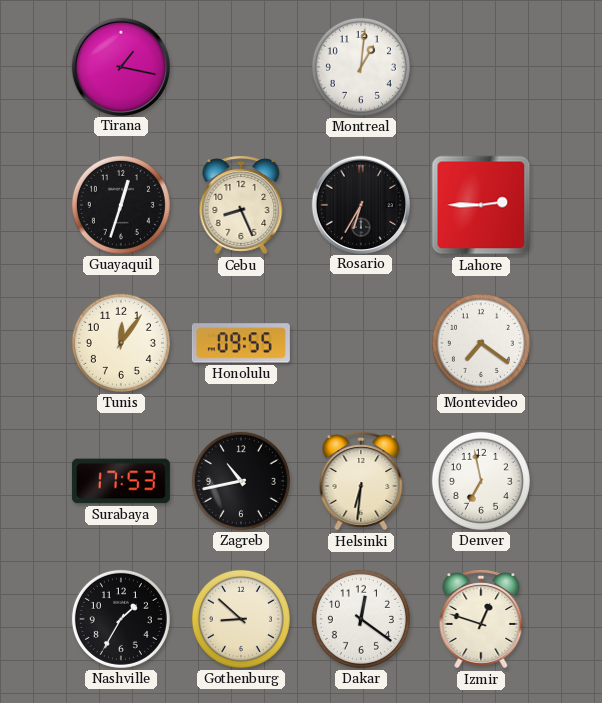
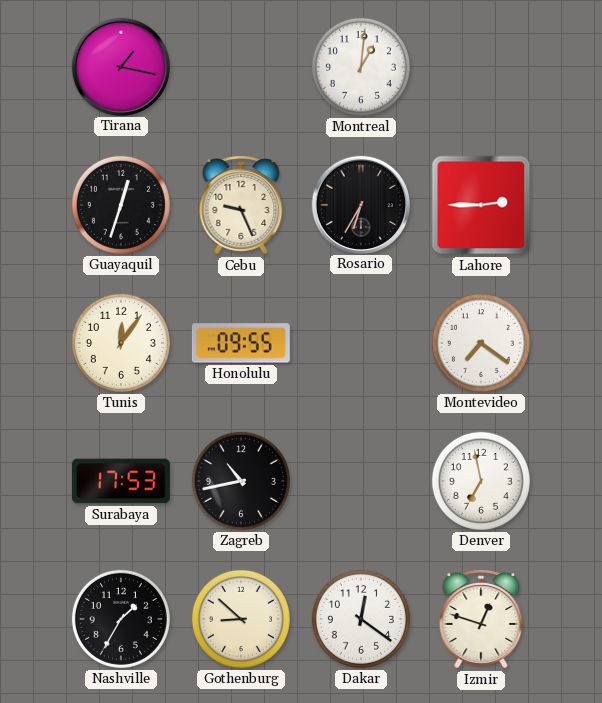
Cebu: 8:26 -> 9:26
Helsinki: 6:31 -> none
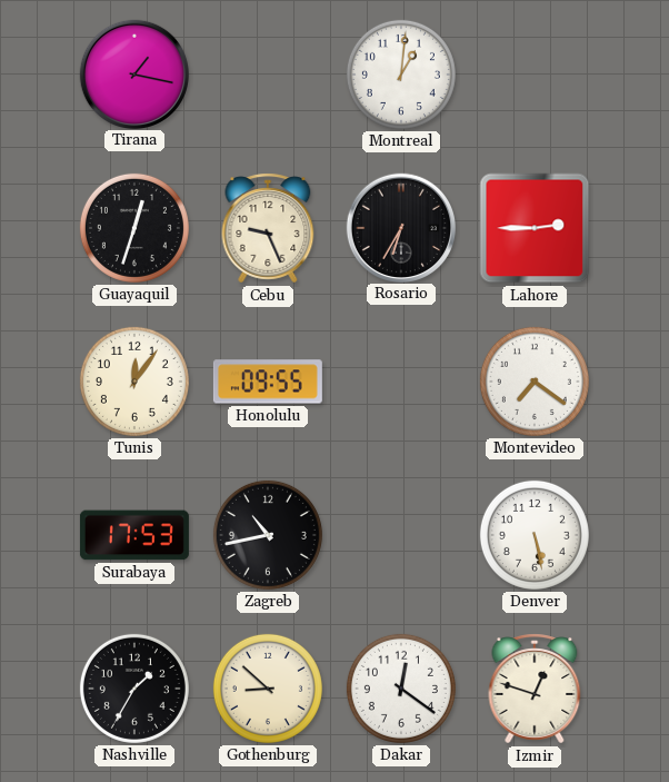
Denver: 6:58 -> 5:28
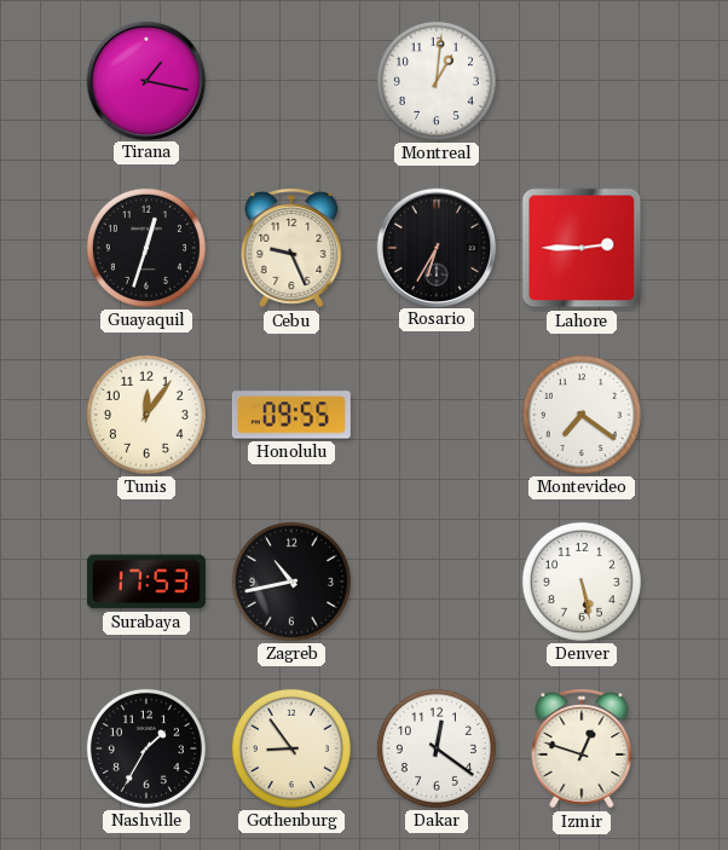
Gothenburg: 8:52 -> 8:54
